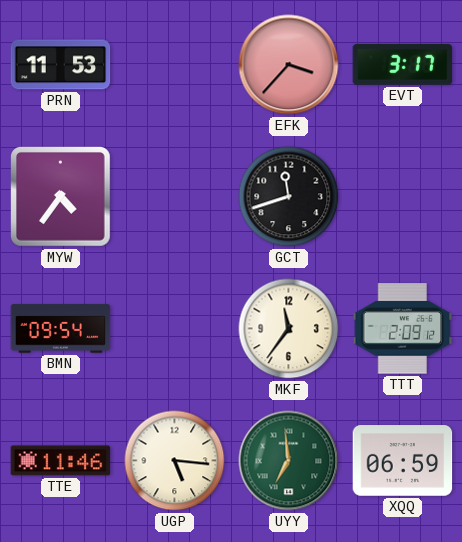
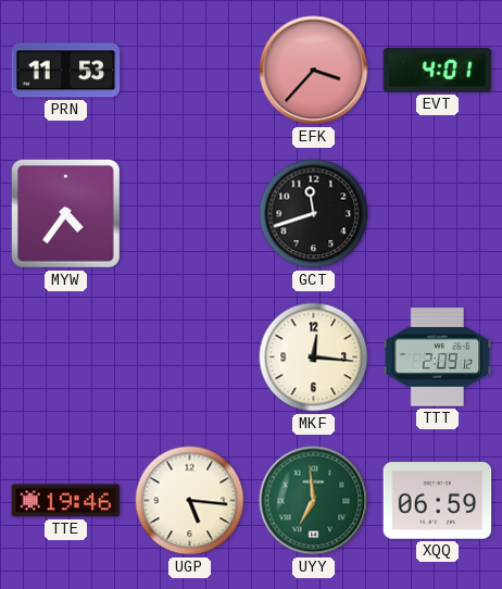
EVT: 3:17 -> 4:01
BMN: 09:54 -> none
MKF: 11:36 -> 12:16
TTE: 11:46 -> 19:46
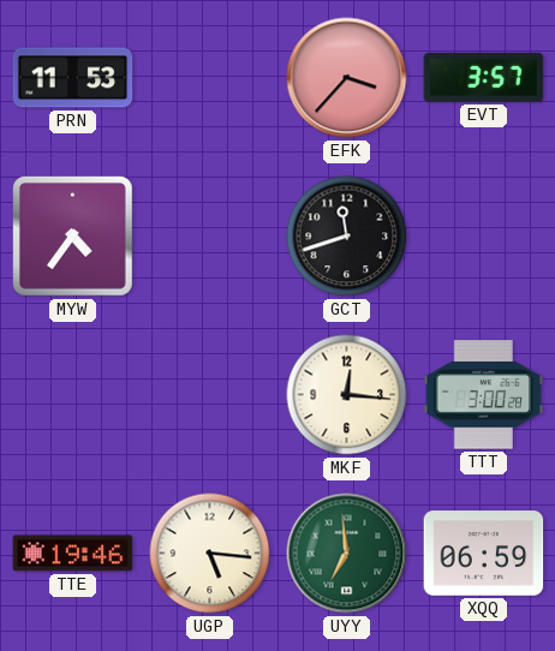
EVT: 4:01 -> 3:57
TTT: 2:09 -> 3:00
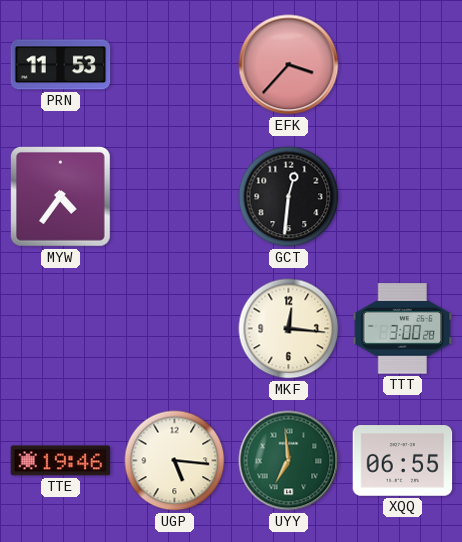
EVT: 3:57 -> none
GCT: 11:42 -> 12:31
XQQ: 06:59 -> 06:55
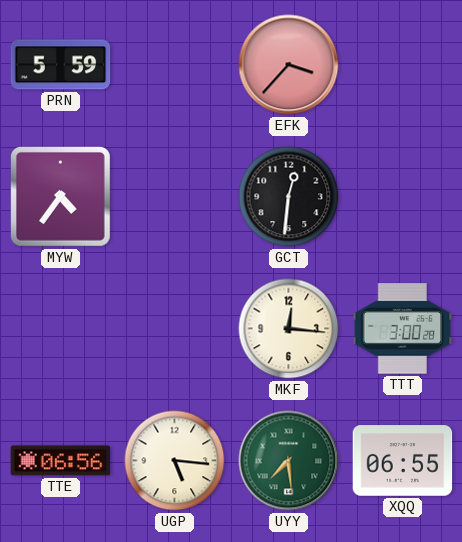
PRN: 11:53 -> 5:59
TTE: 19:46 -> 06:56
UYY: 6:59 -> 7:29
